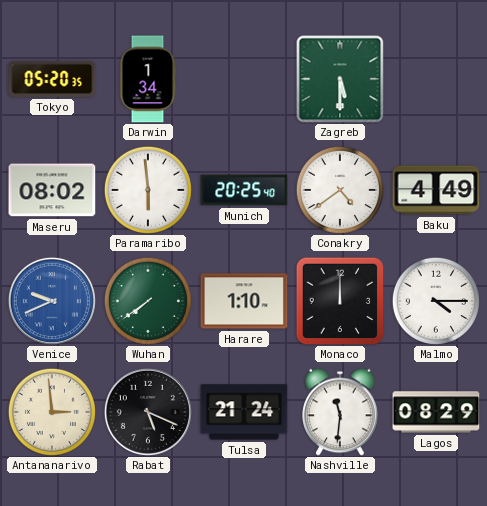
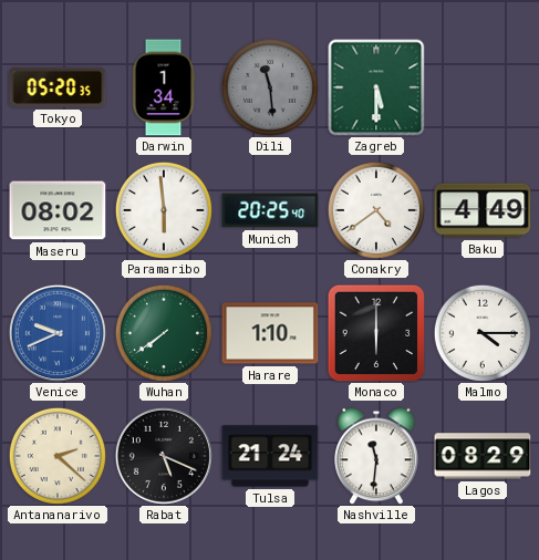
Dili: none -> 11:29
Monaco: 12:00 -> 6:00
Antananarivo: 2:59 -> 2:22
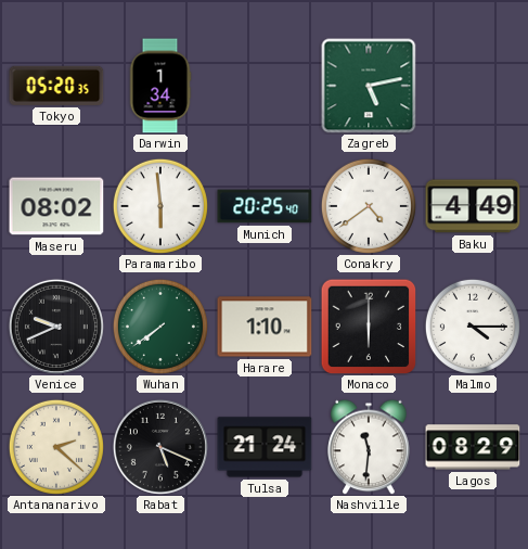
Dili: 11:29 -> none
Zagreb: 5:30 -> 5:13
Venice dial: blue -> black
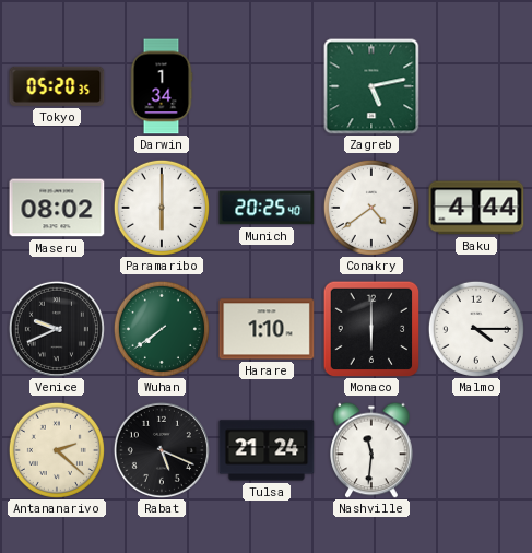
Paramaribo: 5:59 -> 6:00
Baku: 4:49 -> 4:44
Lagos: 08:29 -> none
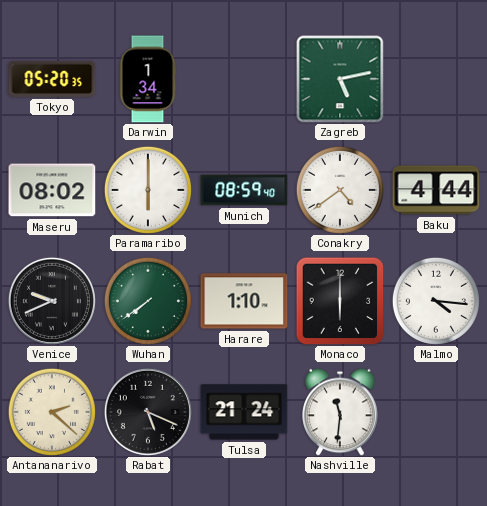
Munich: 20:25 -> 08:59
Malmo: 4:15 -> 4:16
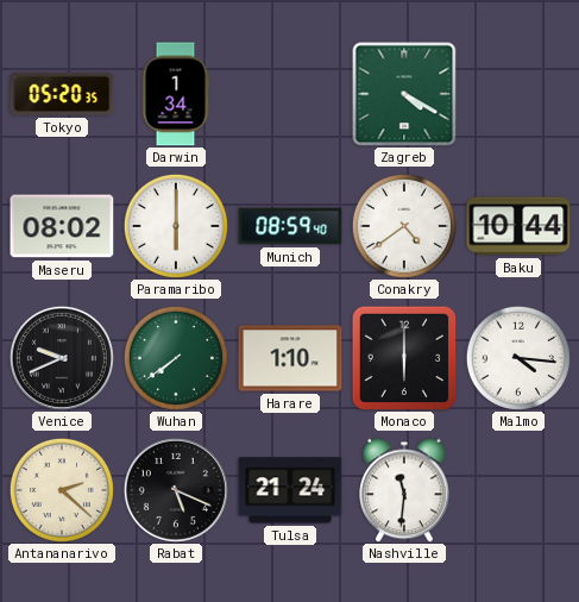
Zagreb: 5:13 -> 4:20
Baku: 4:44 -> 10:44
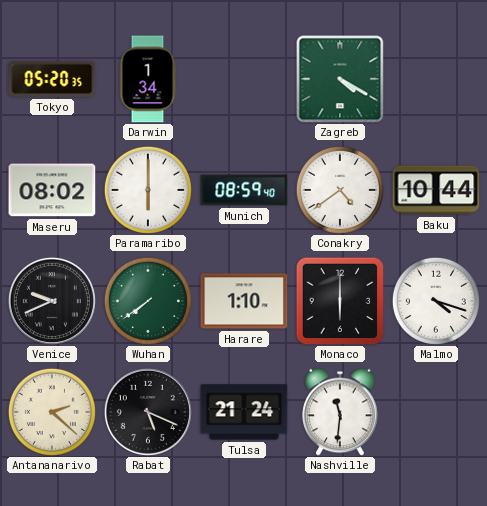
Malmo: 4:16 -> 4:18
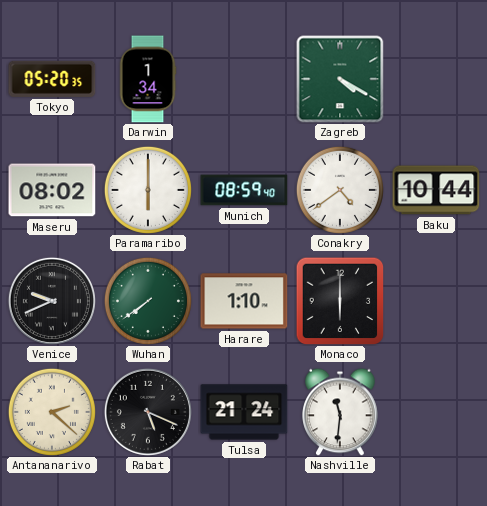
Malmo: 4:18 -> none
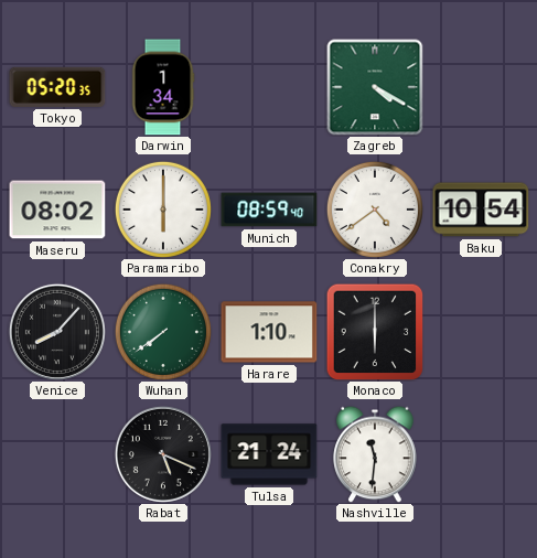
Baku: 10:44 -> 10:54
Venice: 9:41 -> 8:07
Antananarivo: 2:22 -> none
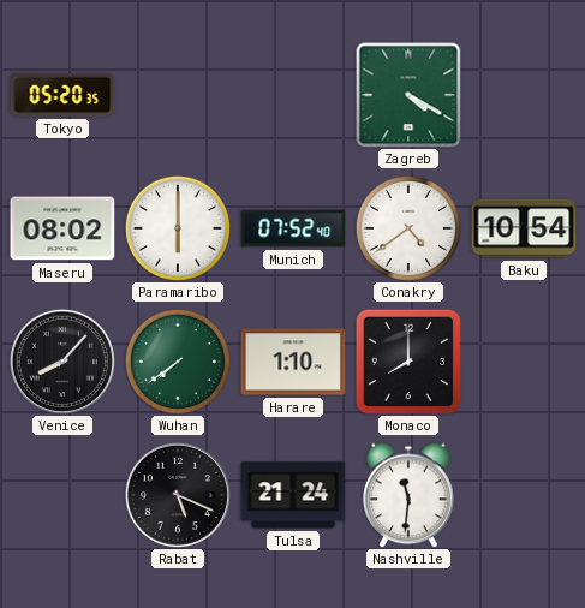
Darwin: 1:34 -> none
Munich: 08:59 -> 07:52
Monaco: 6:00 -> 8:00
